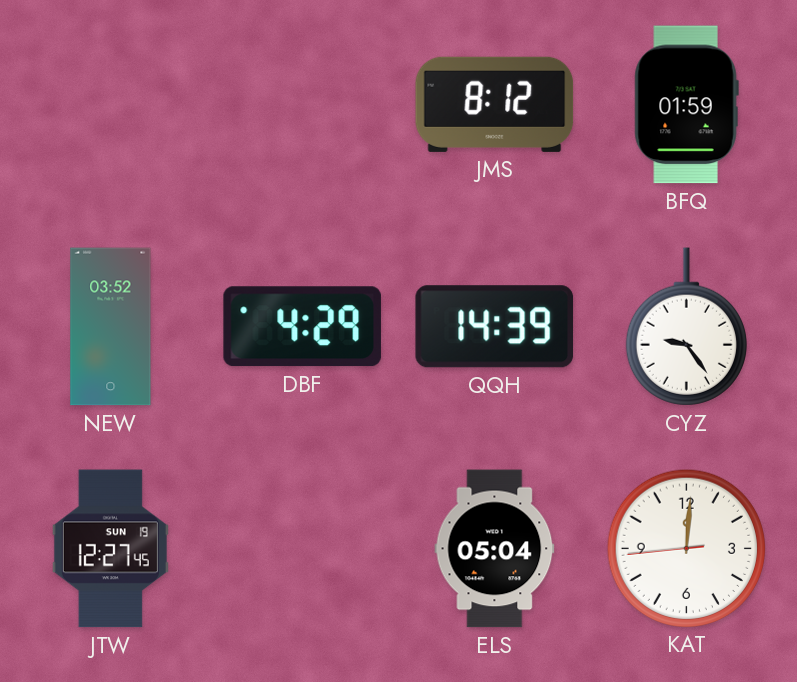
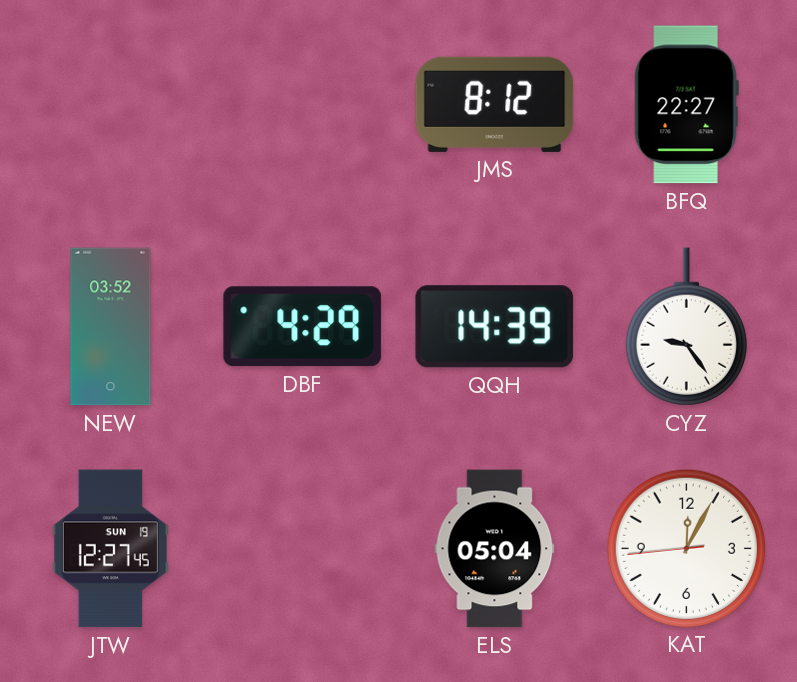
BFQ: 01:59 -> 22:27
KAT: 12:00 -> 12:04
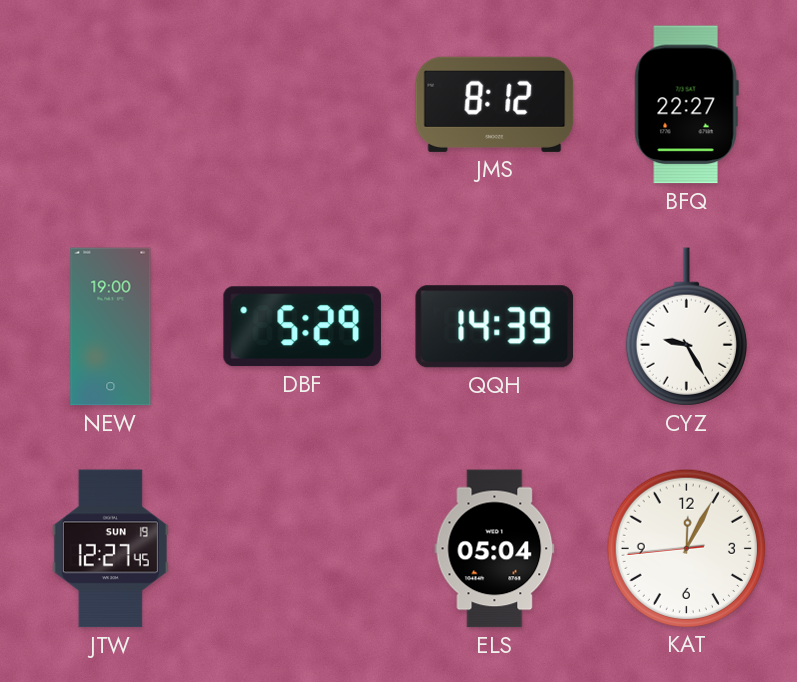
NEW: 03:52 -> 19:00
DBF: 4:29 -> 5:29
CYZ: 9:24 -> 9:25
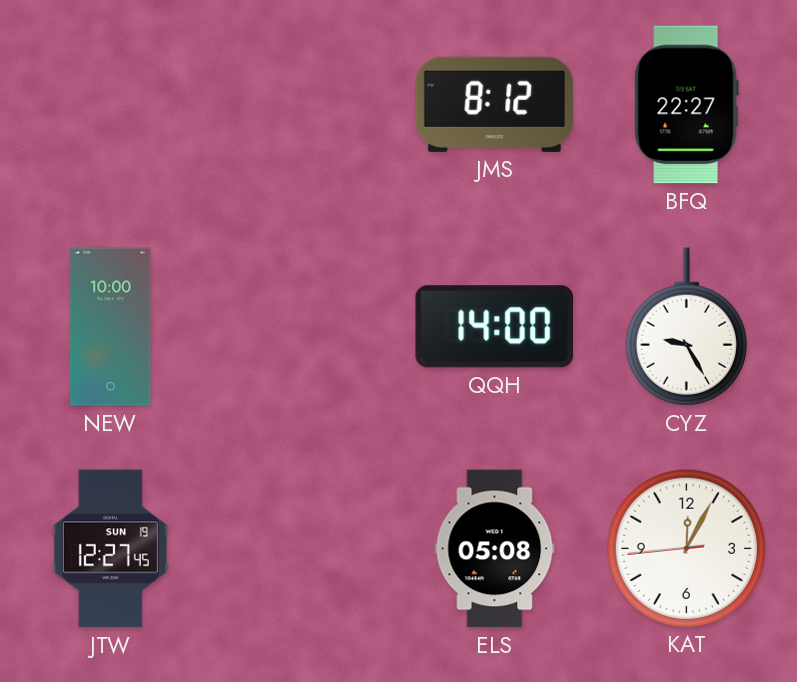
NEW: 19:00 -> 10:00
DBF: 5:29 -> none
QQH: 14:39 -> 14:00
ELS: 05:04 -> 05:08
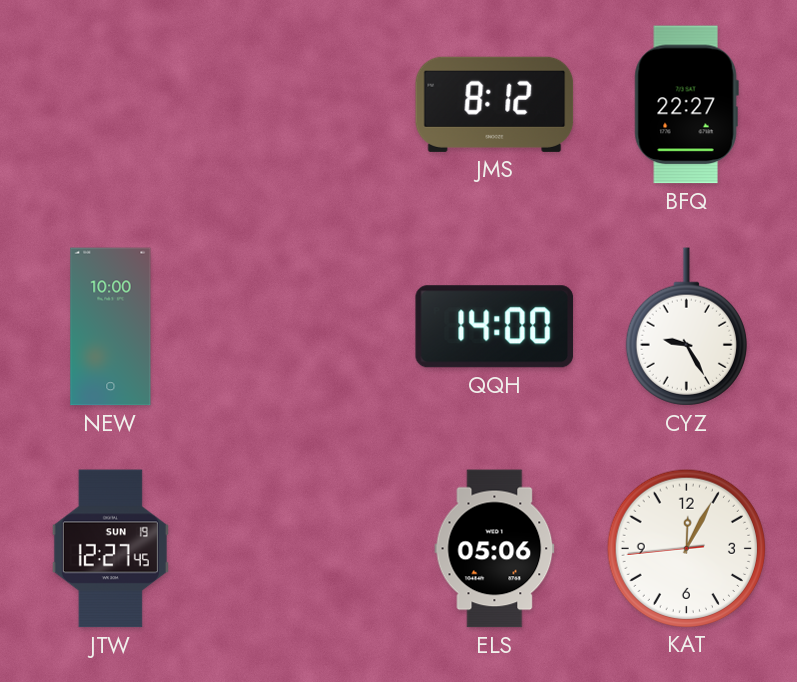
ELS: 05:08 -> 05:06
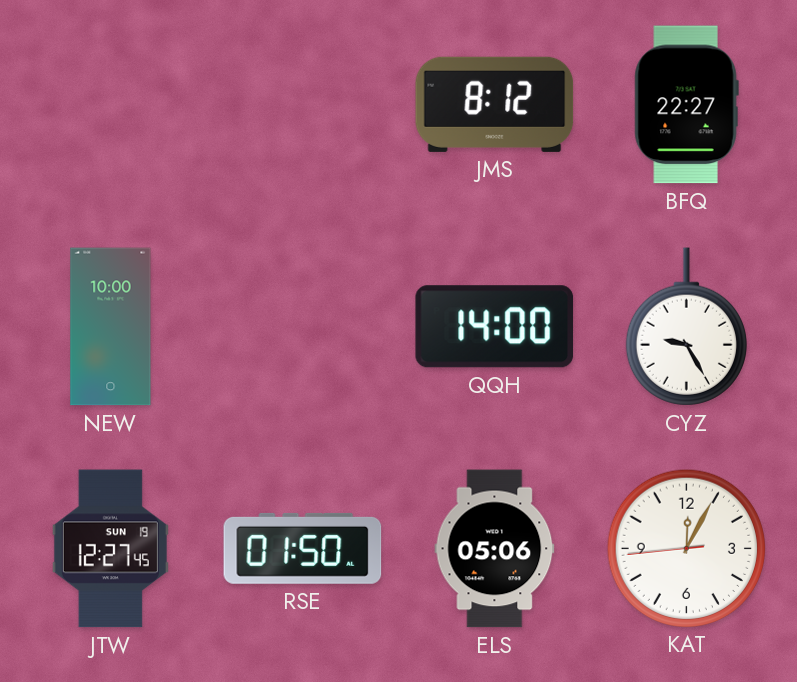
RSE: none -> 01:50
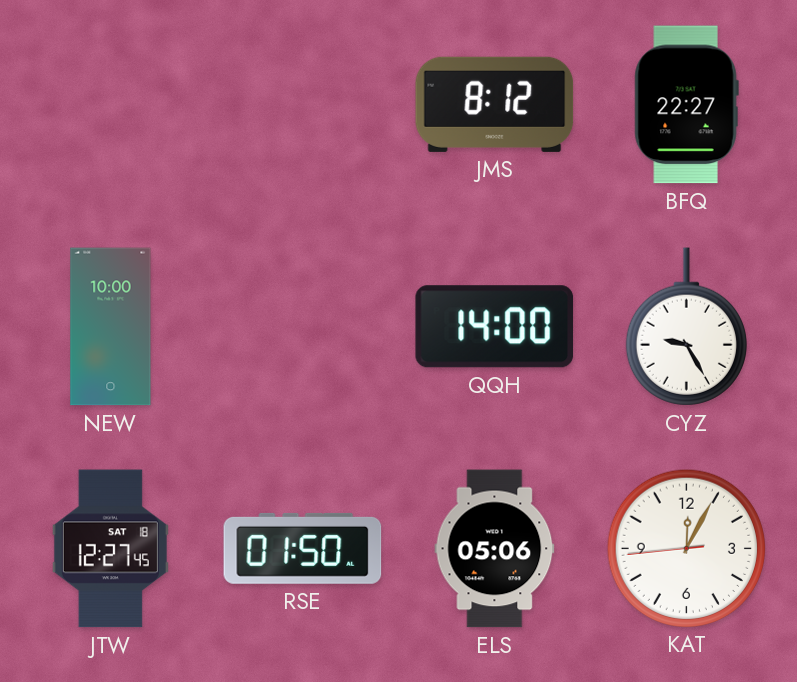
JTW date: SUN 19 -> SAT 18
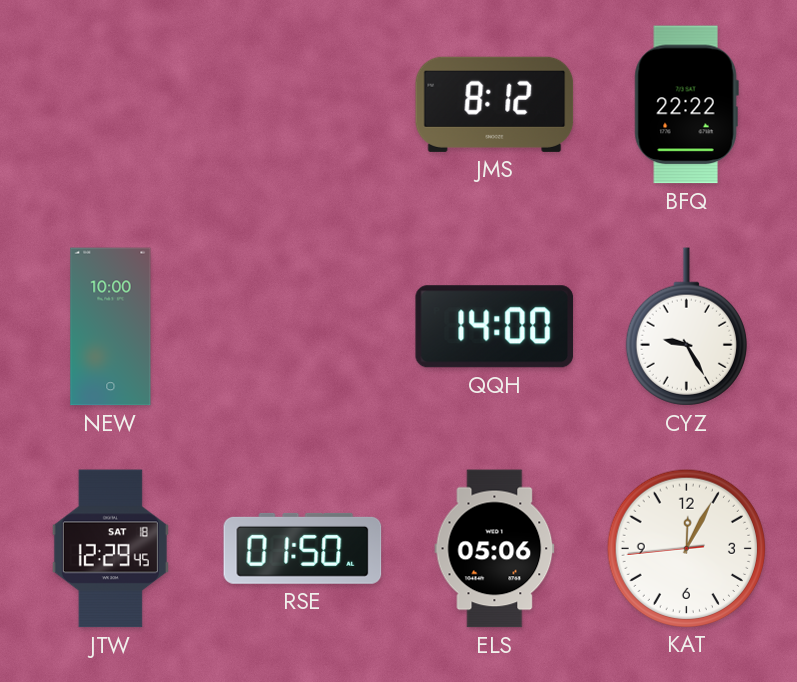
BFQ: 22:27 -> 22:22
JTW: 12:27 -> 12:29
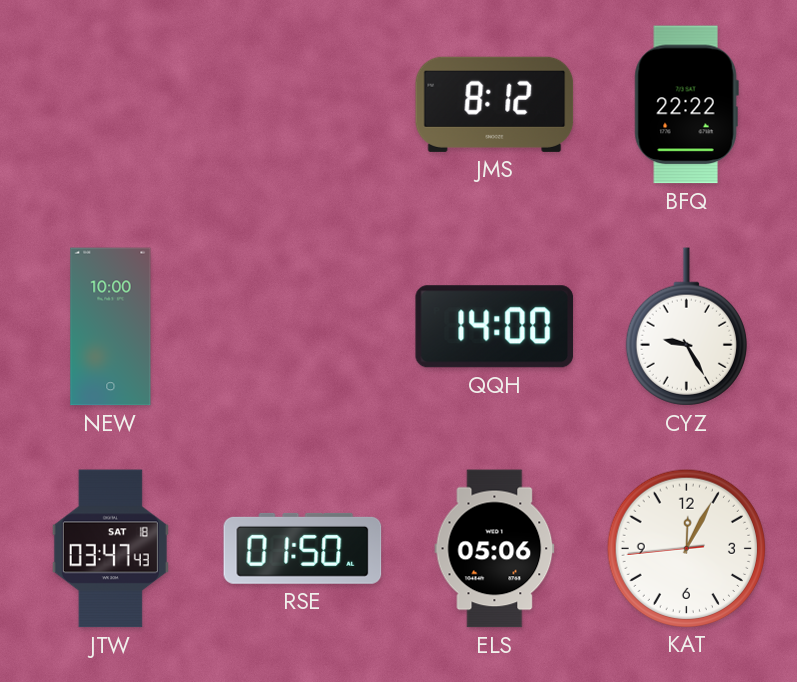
JTW: 12:29 -> 03:47
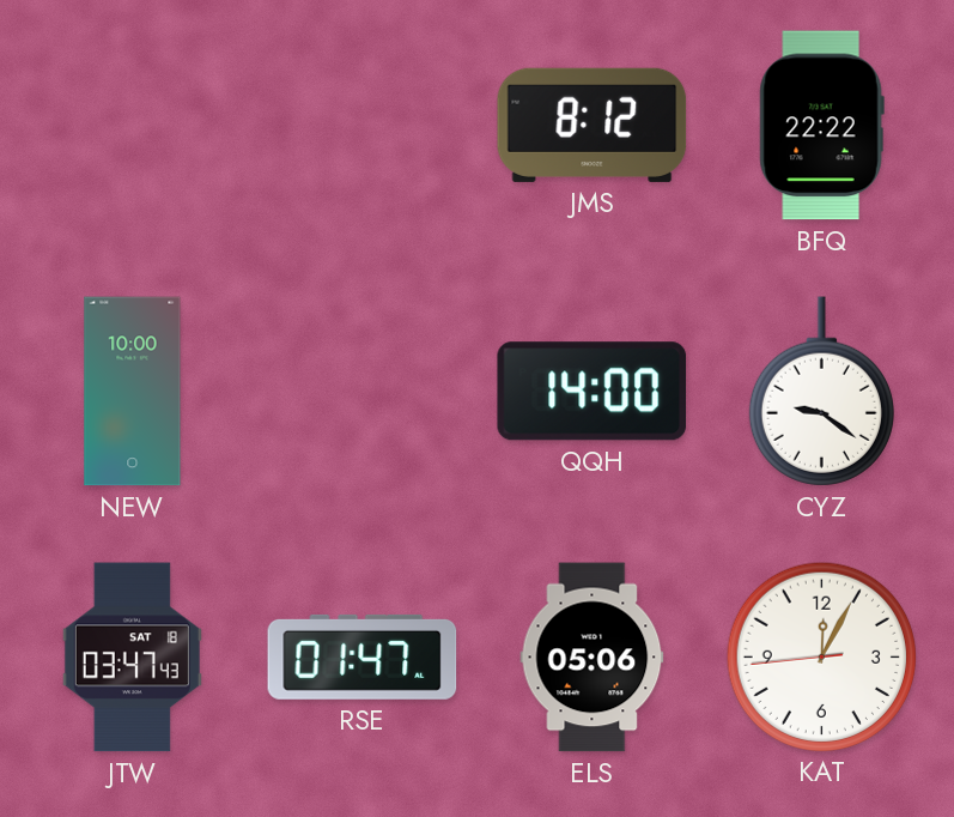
CYZ: 9:25 -> 9:21
RSE: 01:50 -> 01:47
